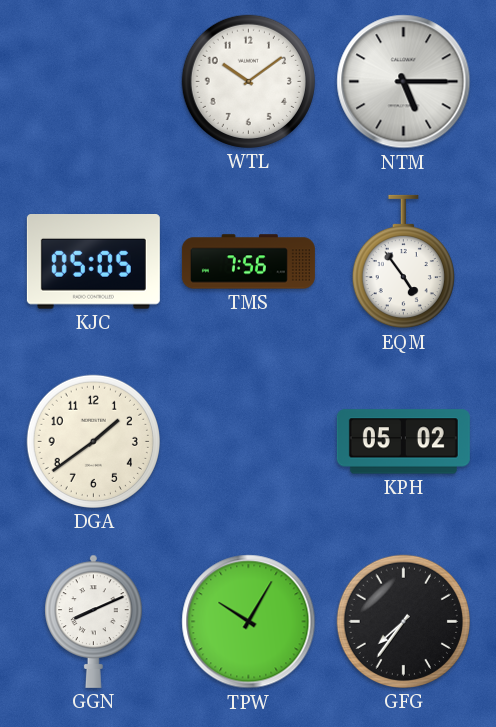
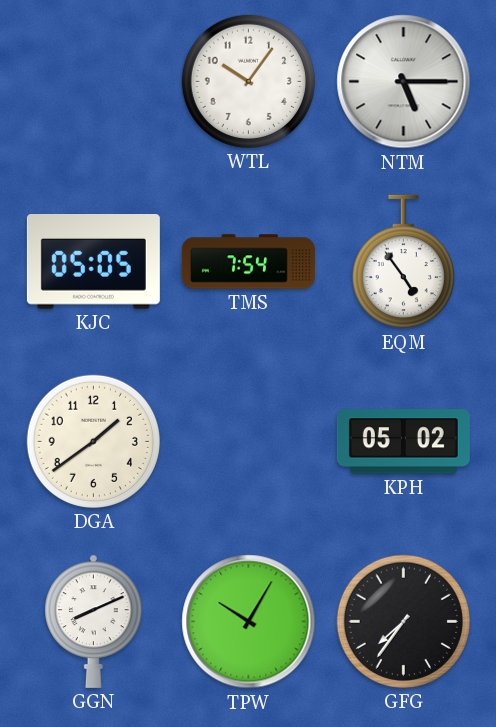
WTL: 10:09 -> 10:06
TMS: 7:56 -> 7:54
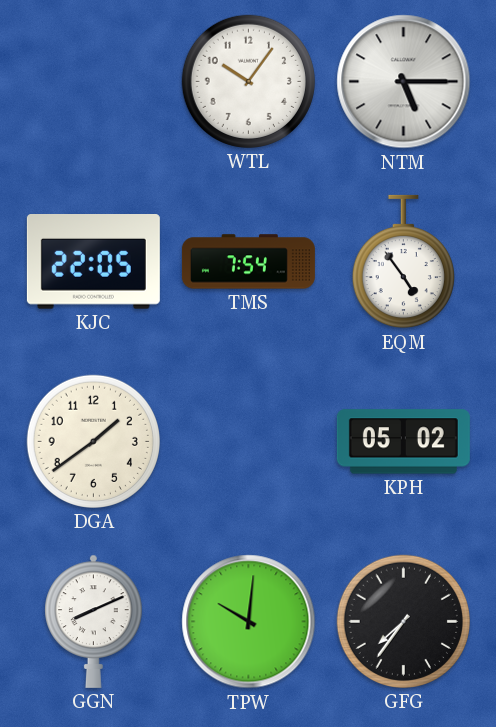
KJC: 05:05 -> 22:05
TPW: 10:05 -> 10:01
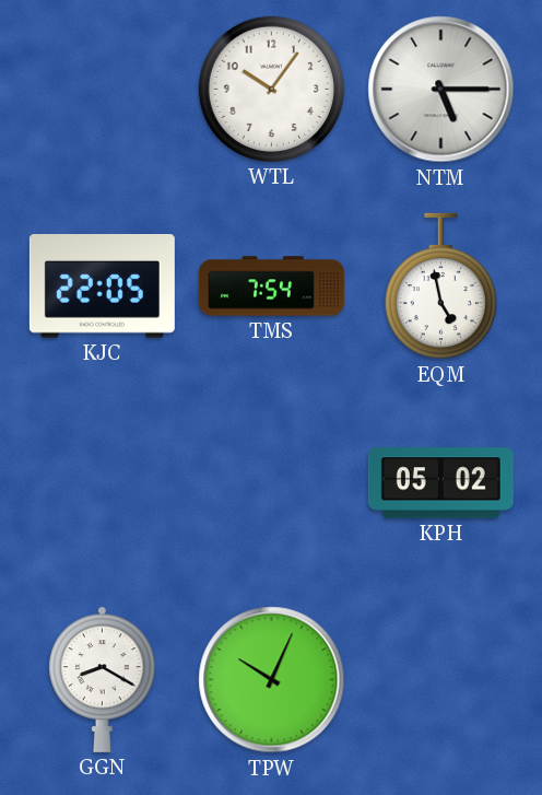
EQM: 4:54 -> 4:58
DGA: 1:39 -> none
GGN: 8:11 -> 8:20
TPW: 10:01 -> 10:04
GFG: 7:36 -> none
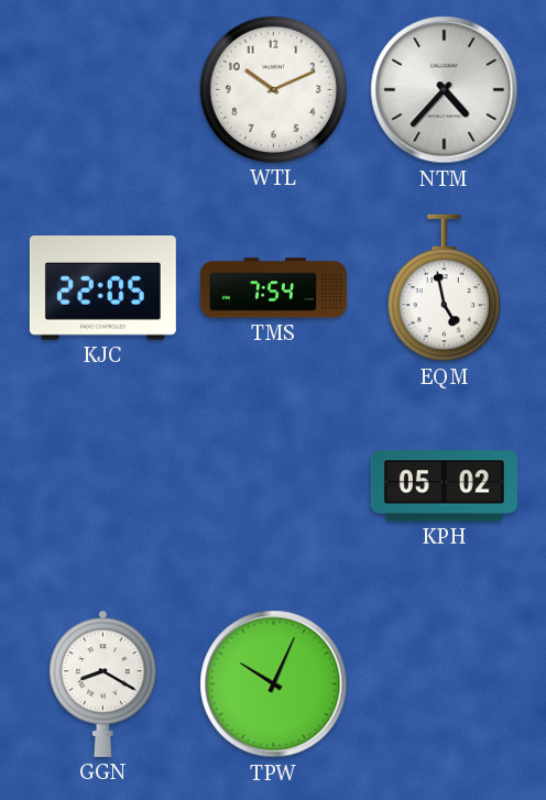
WTL: 10:06 -> 10:11
NTM: 5:15 -> 4:37
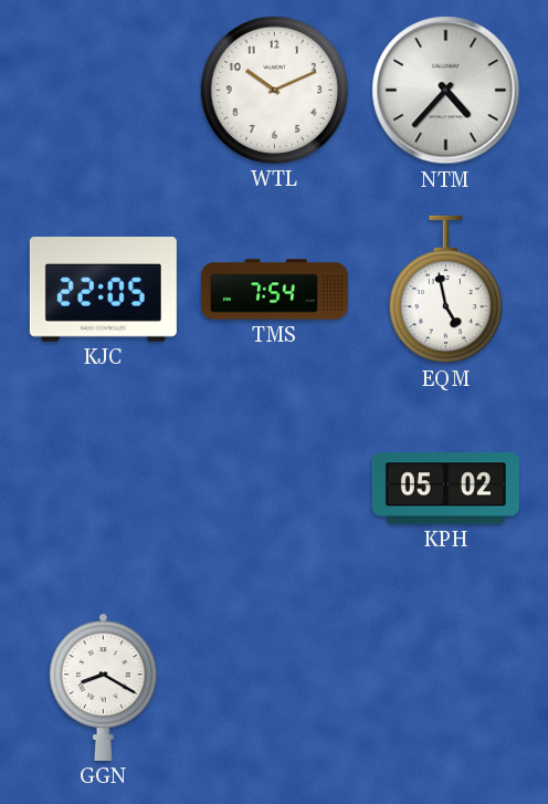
TPW: 10:04 -> none
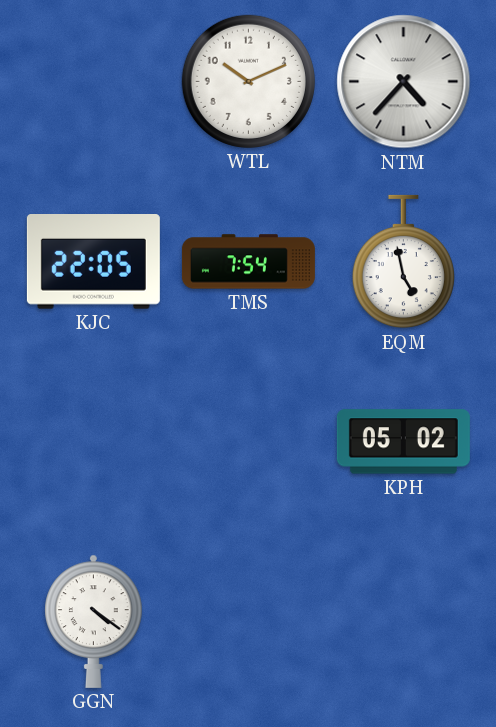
GGN: 8:20 -> 4:21
